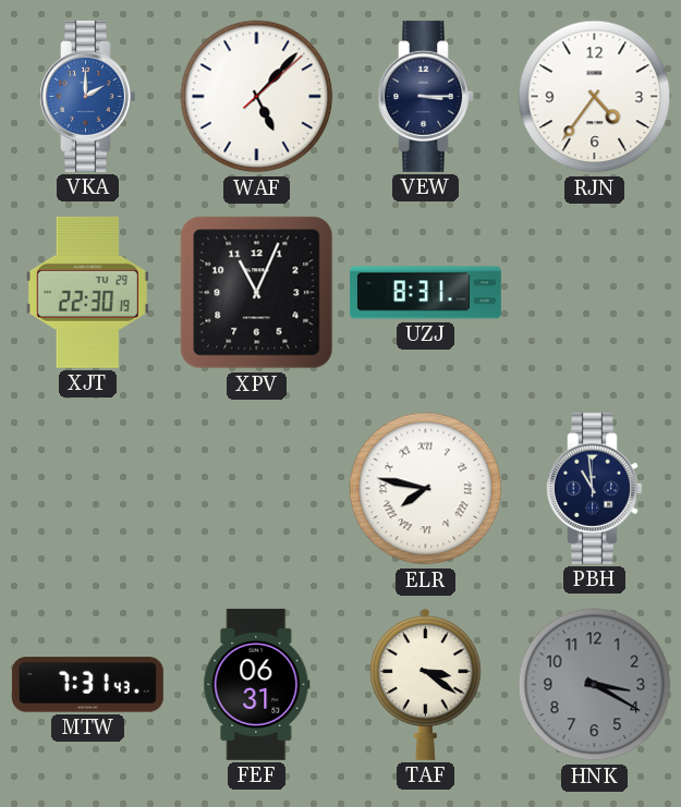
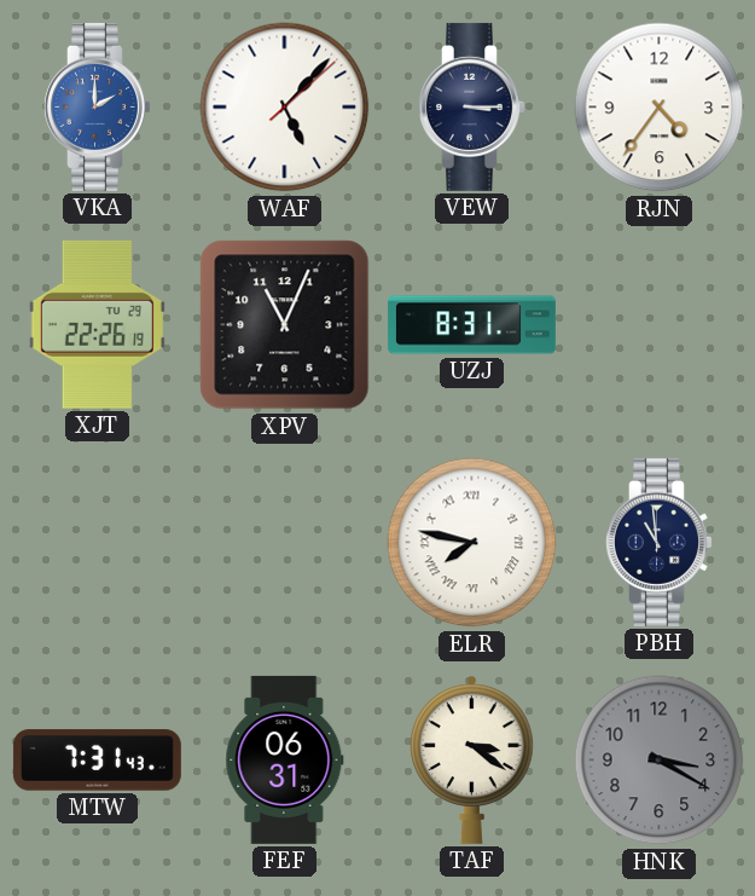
XJT: 22:30 -> 22:26
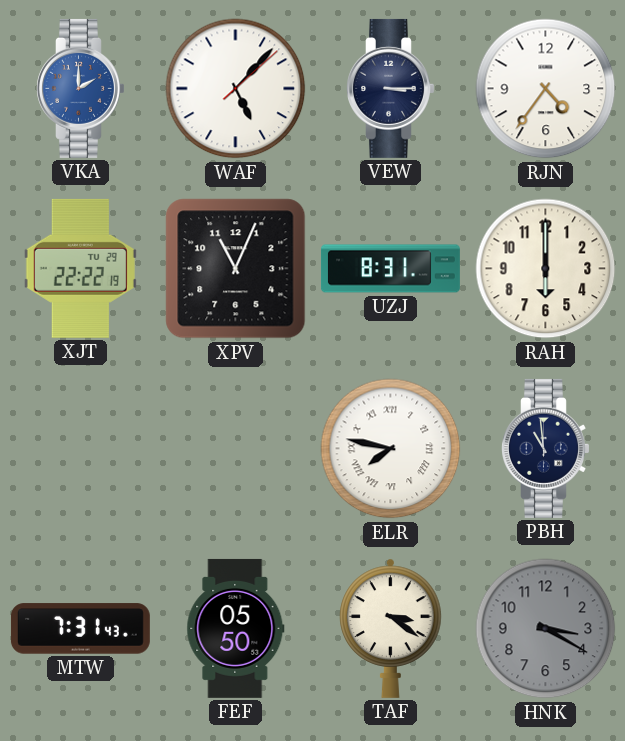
XJT: 22:26 -> 22:22
RAH: none -> 6:00
FEF: 06:31 -> 05:50
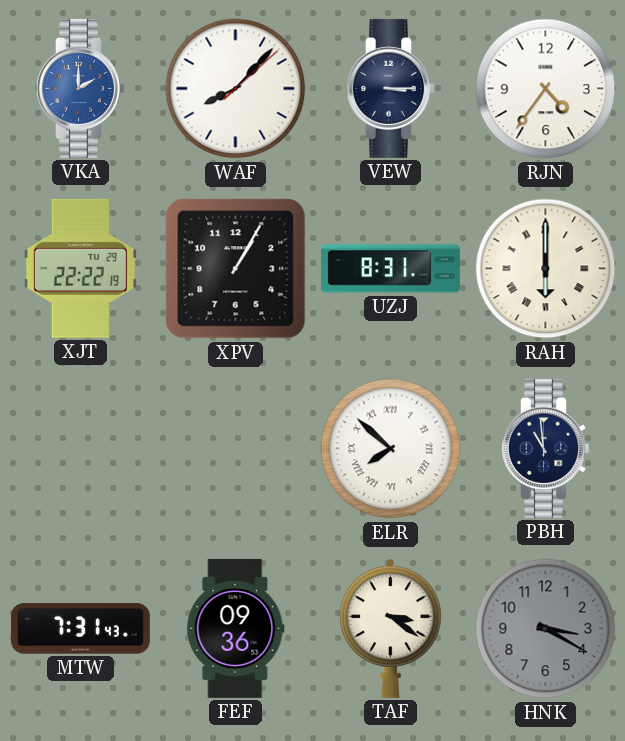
WAF: 5:07 -> 8:07
XPV: 11:04 -> 1:05
RAH numerals: Arabic -> Roman
ELR: 7:47 -> 7:52
FEF: 05:50 -> 09:36
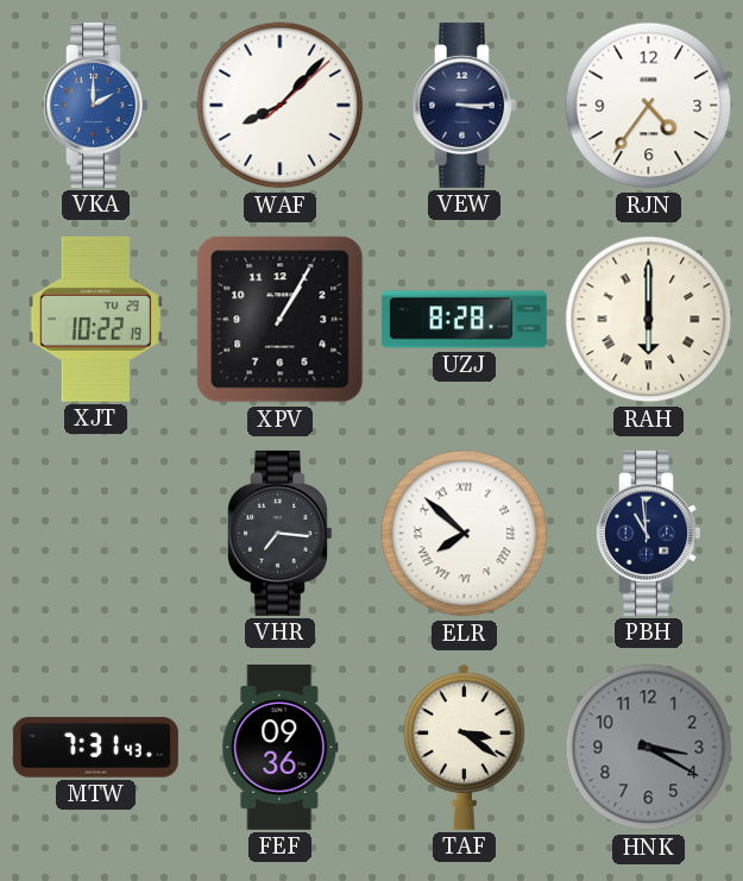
XJT: 22:22 -> 10:22
UZJ: 8:31 -> 8:28
VHR: none -> 7:16
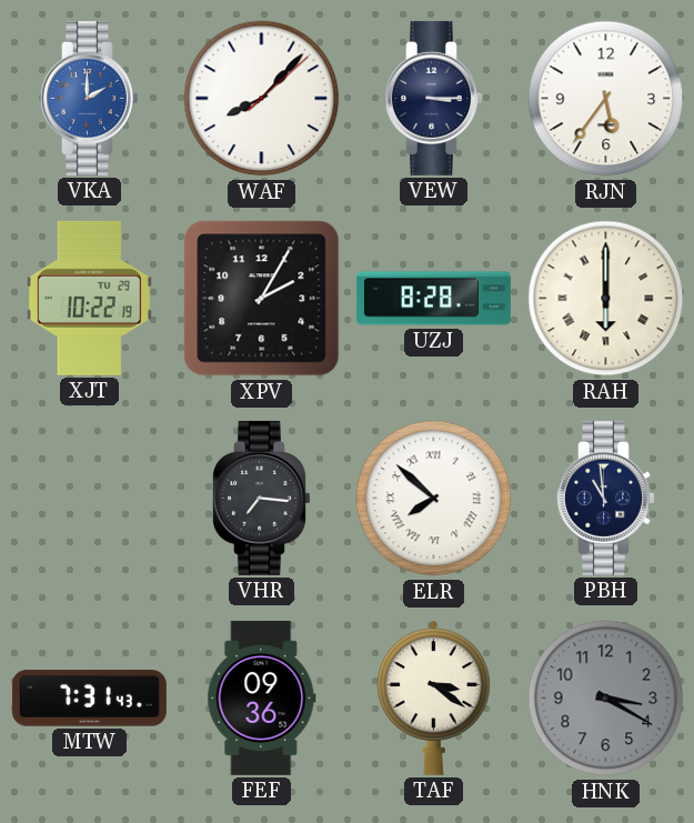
RJN: 4:36 -> 5:36
XPV: 1:05 -> 2:05
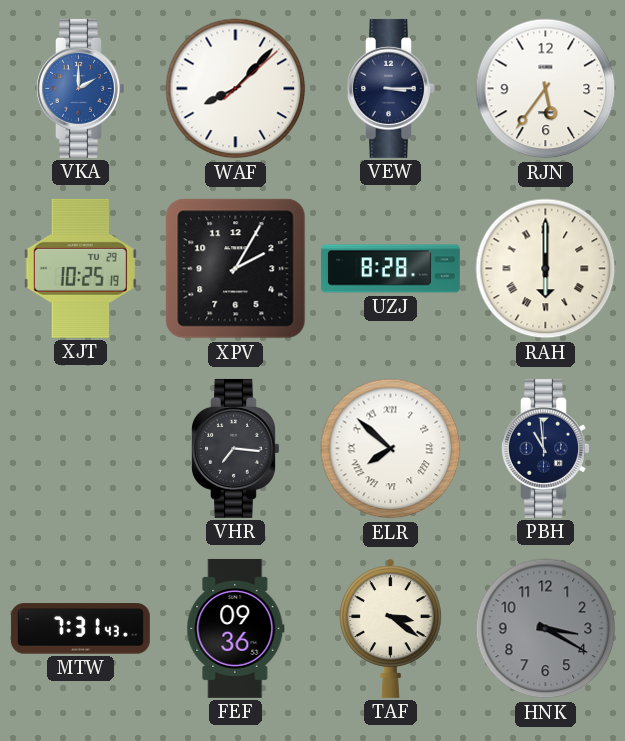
XJT: 10:22 -> 10:25
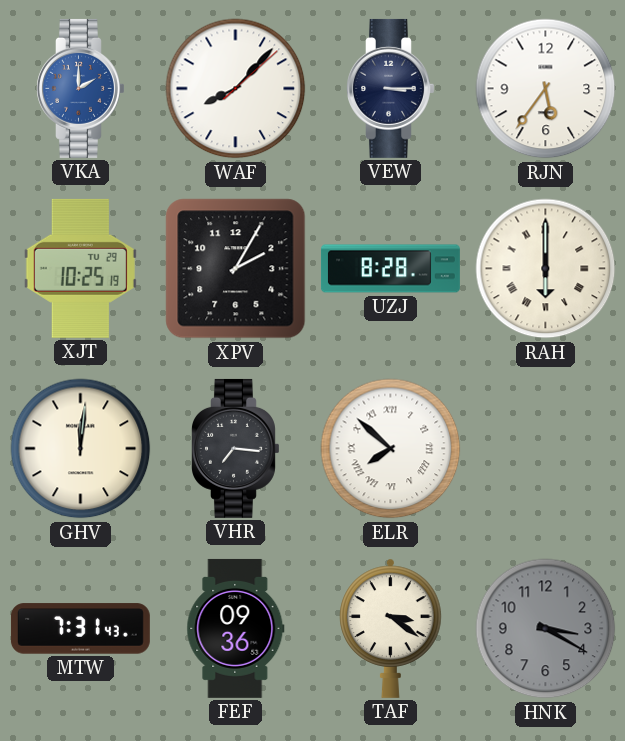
GHV: none -> 12:01
PBH: 10:59 -> none
